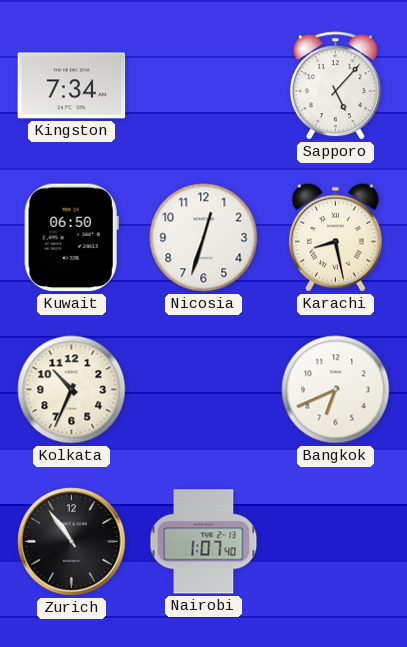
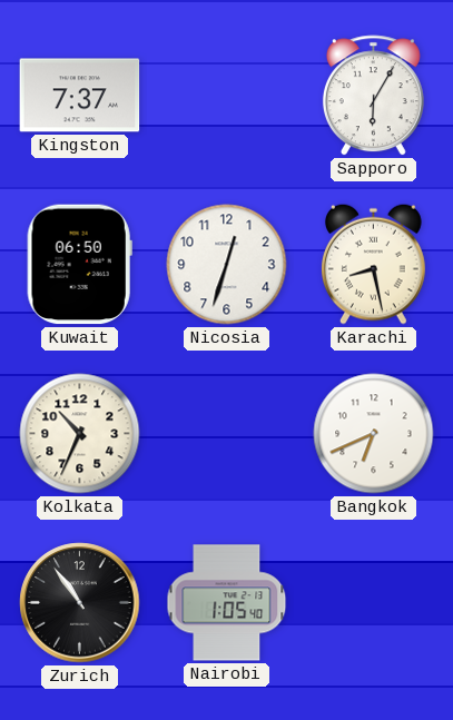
Kingston: 7:34 -> 7:37
Sapporo: 5:07 -> 6:05
Nairobi: 1:07 -> 1:05
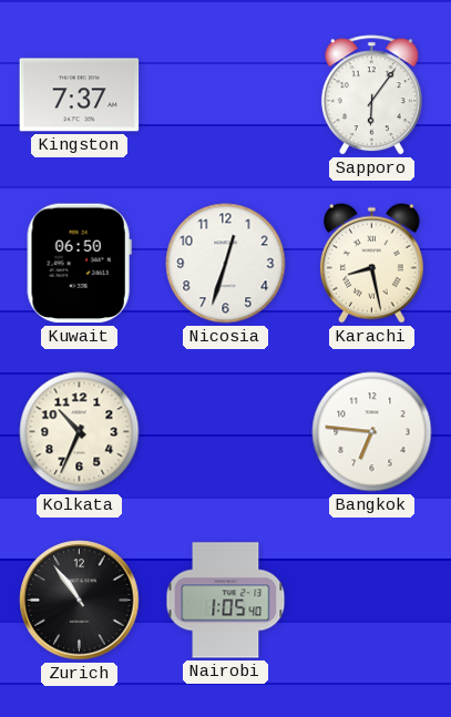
Sapporo: 6:05 -> 6:06
Bangkok: 6:41 -> 6:46
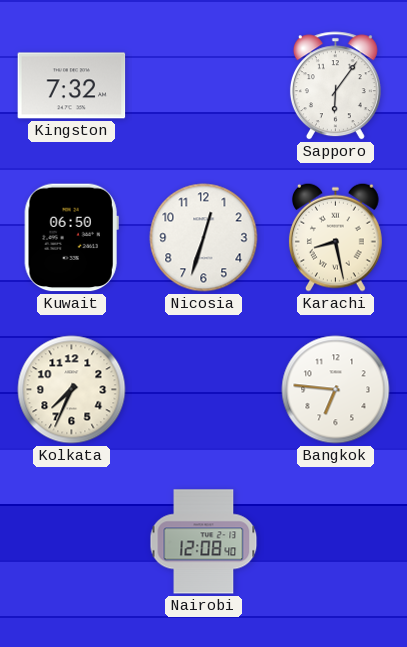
Kingston: 7:37 -> 7:32
Kolkata: 10:34 -> 7:34
Zurich: 10:54 -> none
Nairobi: 1:05 -> 12:08
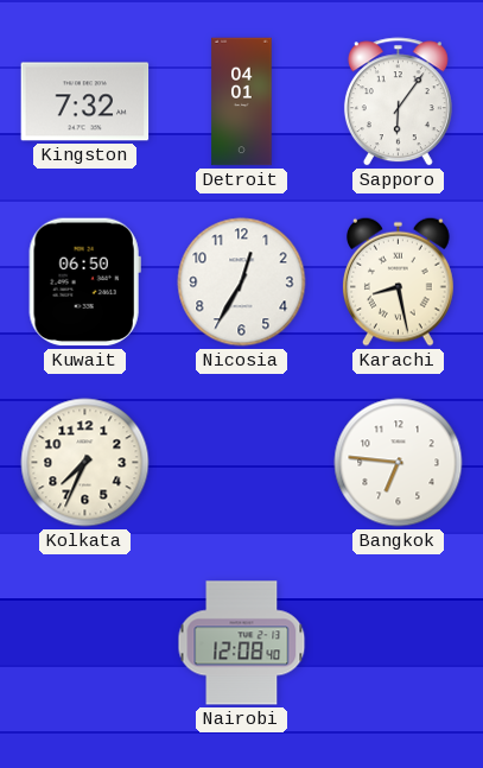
Detroit: none -> 04:01
Nicosia: 12:33 -> 12:35
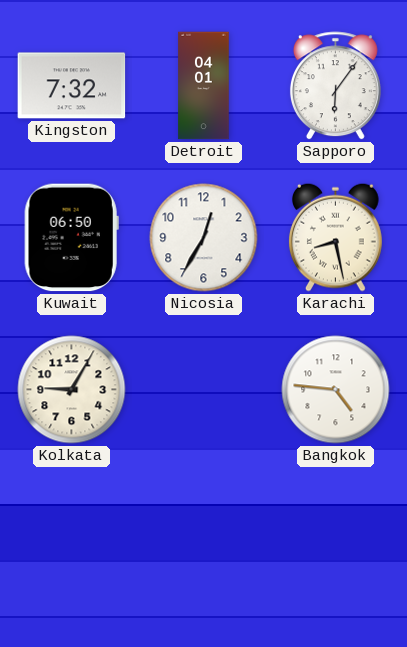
Kolkata: 7:34 -> 9:05
Bangkok: 6:46 -> 4:46
Nairobi: 12:08 -> none
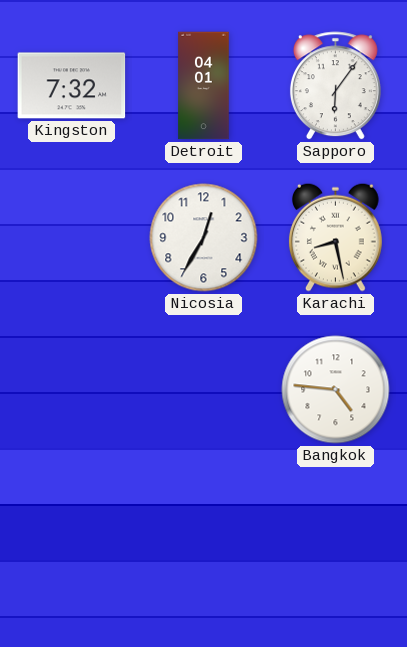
Kuwait: 06:50 -> none
Kolkata: 9:05 -> none
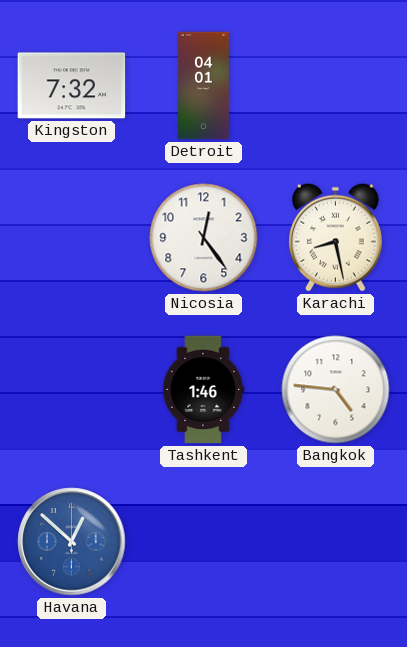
Sapporo: 6:06 -> none
Nicosia: 12:35 -> 12:24
Tashkent: none -> 1:46
Havana: none -> 12:52
